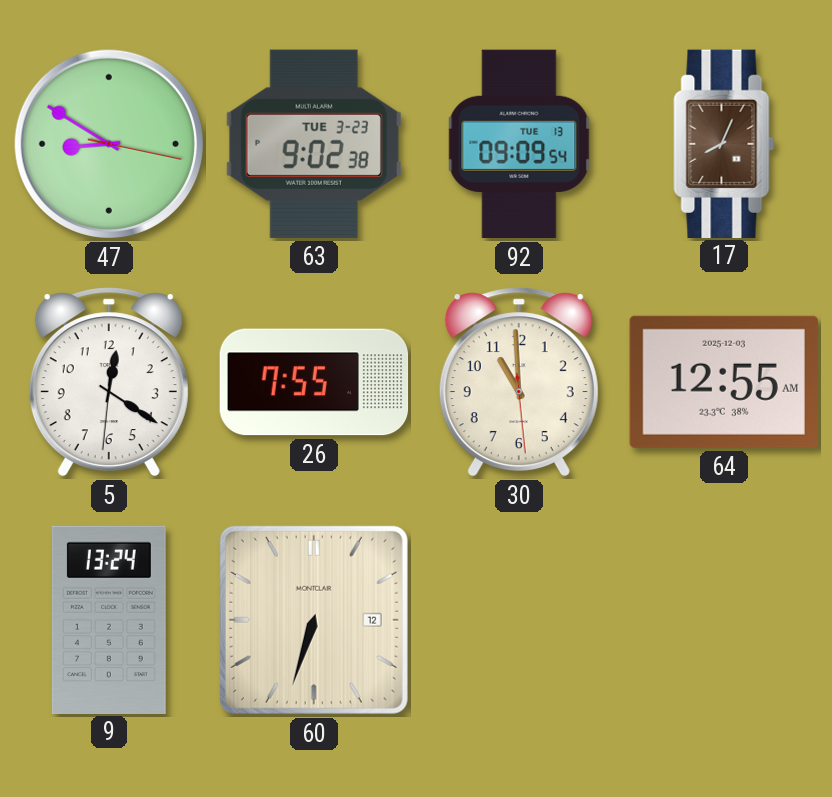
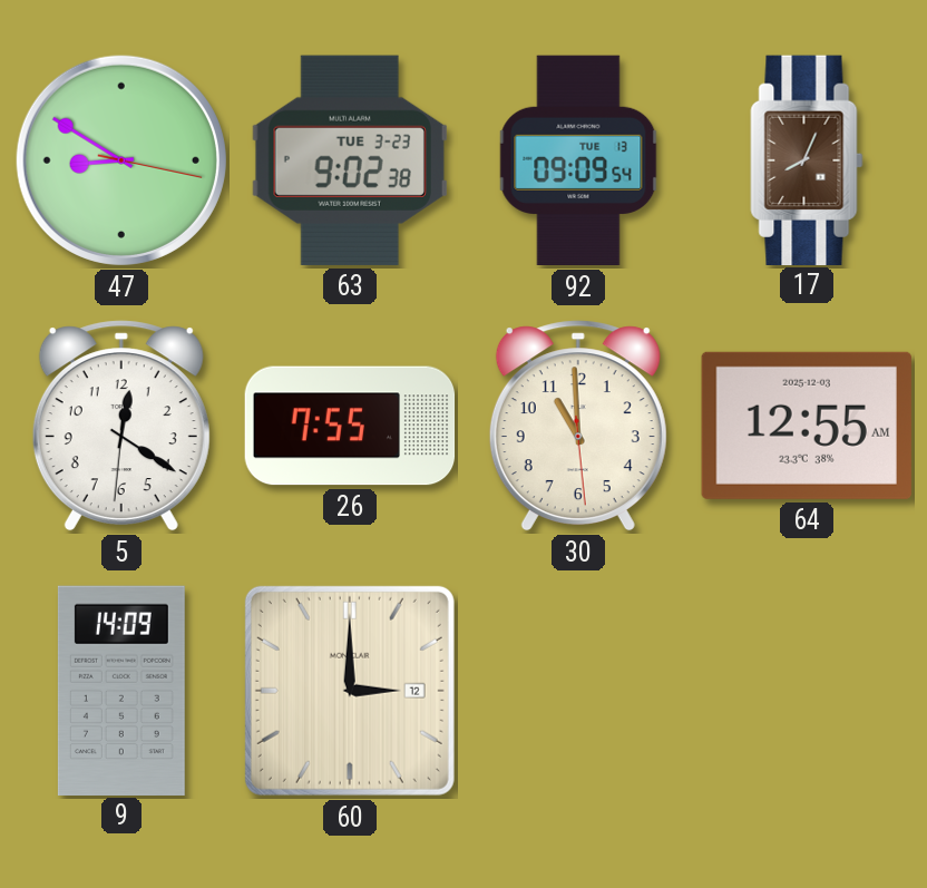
9: 13:24 -> 14:09
60: 6:33 -> 3:00
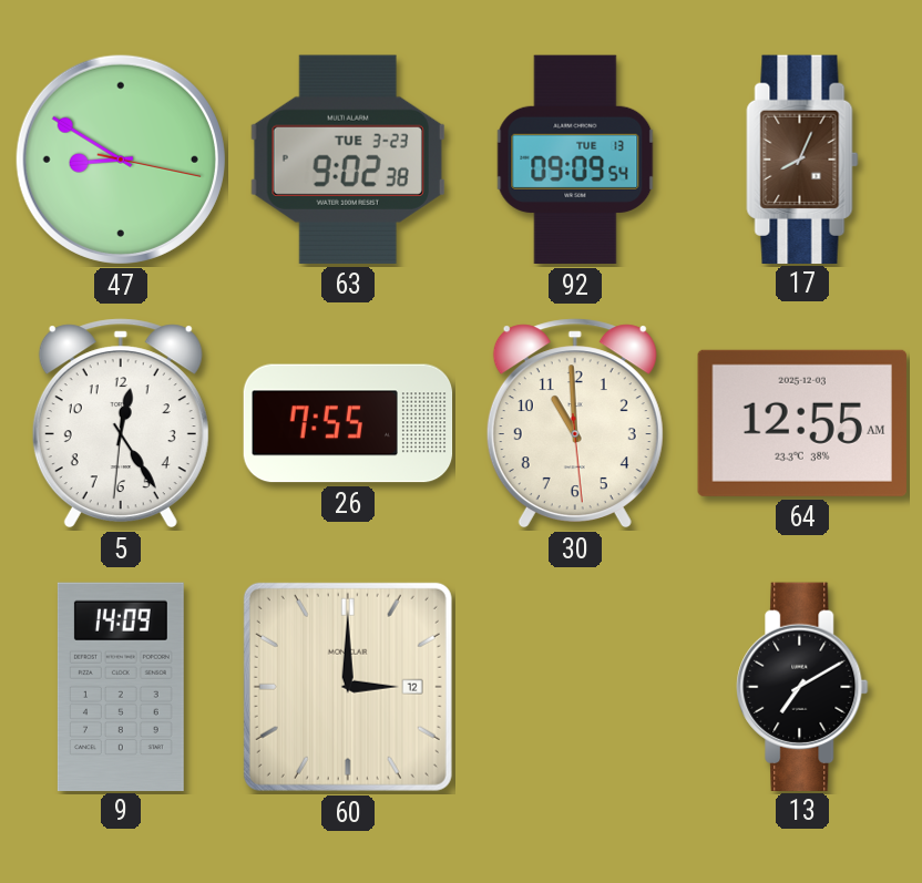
5: 12:20 -> 12:24
13: none -> 7:10
